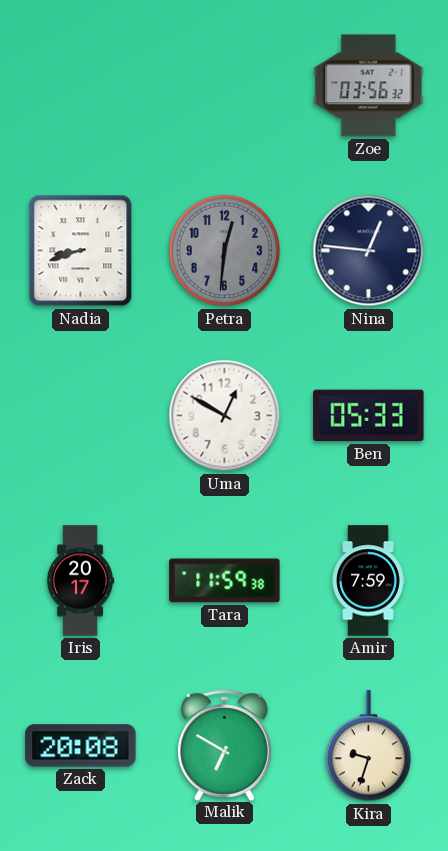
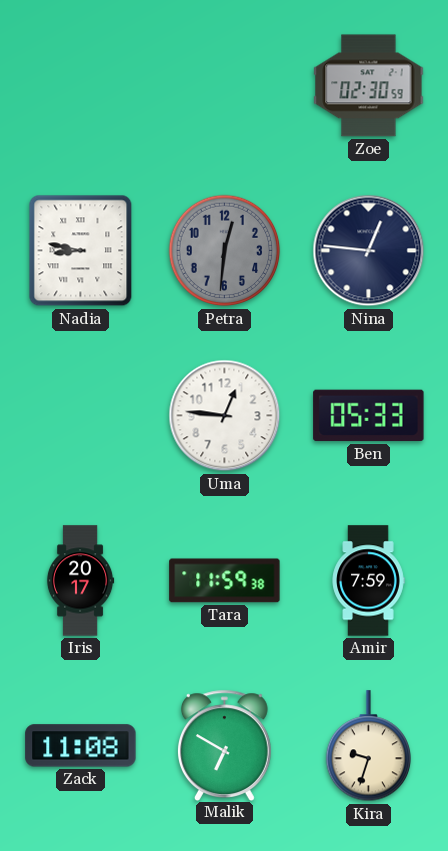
Zoe: 03:56 -> 02:30
Nadia: 8:42 -> 8:47
Uma: 12:50 -> 12:46
Zack: 20:08 -> 11:08
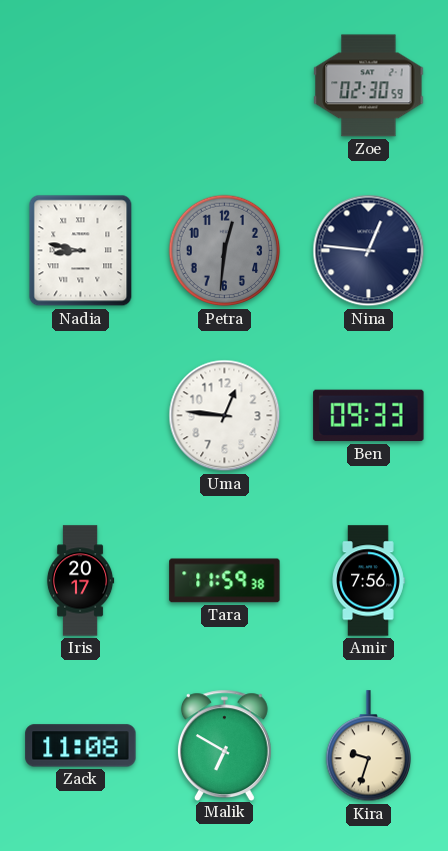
Ben: 05:33 -> 09:33
Amir: 7:59 -> 7:56
